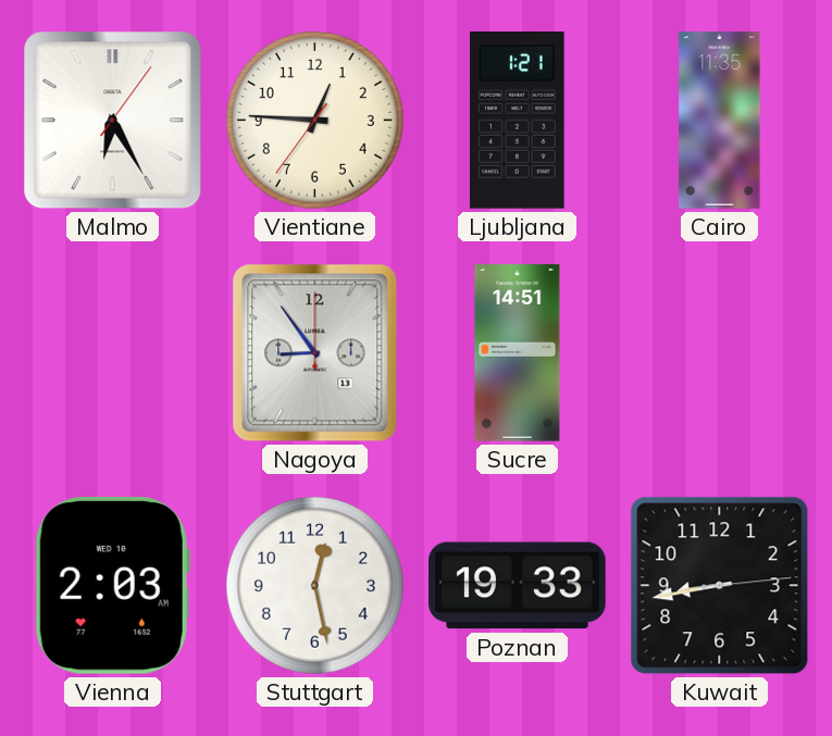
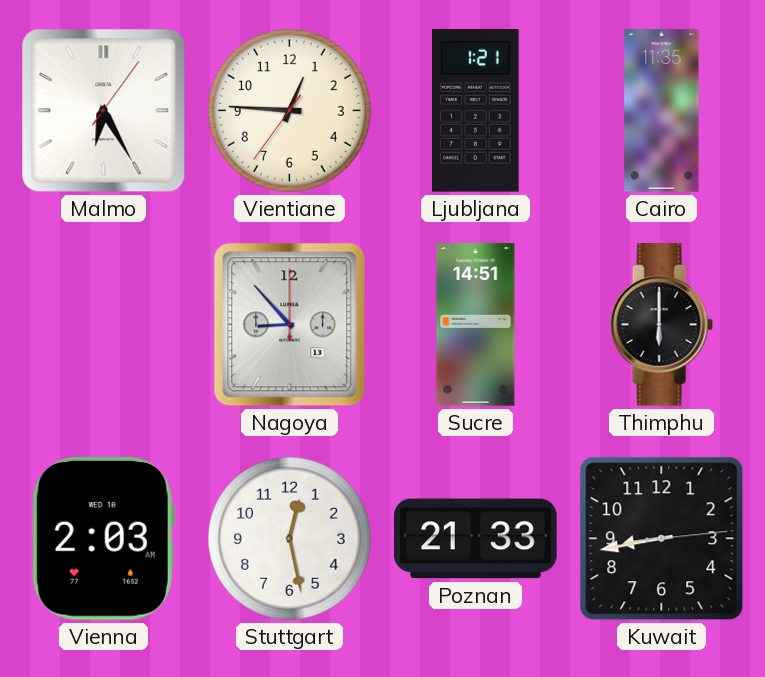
Nagoya: 8:54 -> 8:53
Thimphu: none -> 6:00
Poznan: 19:33 -> 21:33
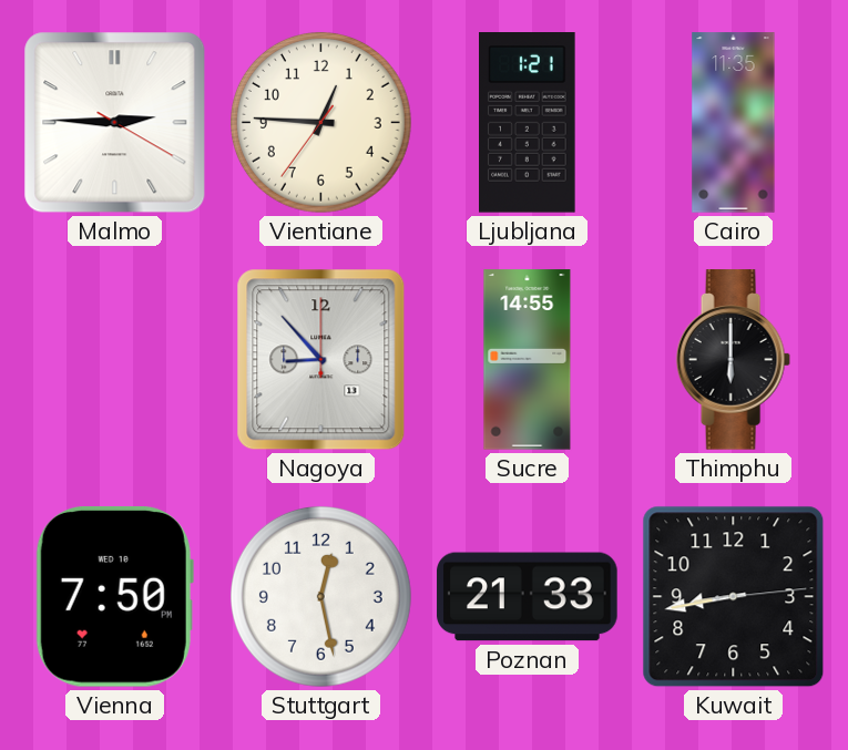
Malmo: 6:25 -> 2:45
Sucre: 14:51 -> 14:55
Vienna: 2:03 -> 7:50
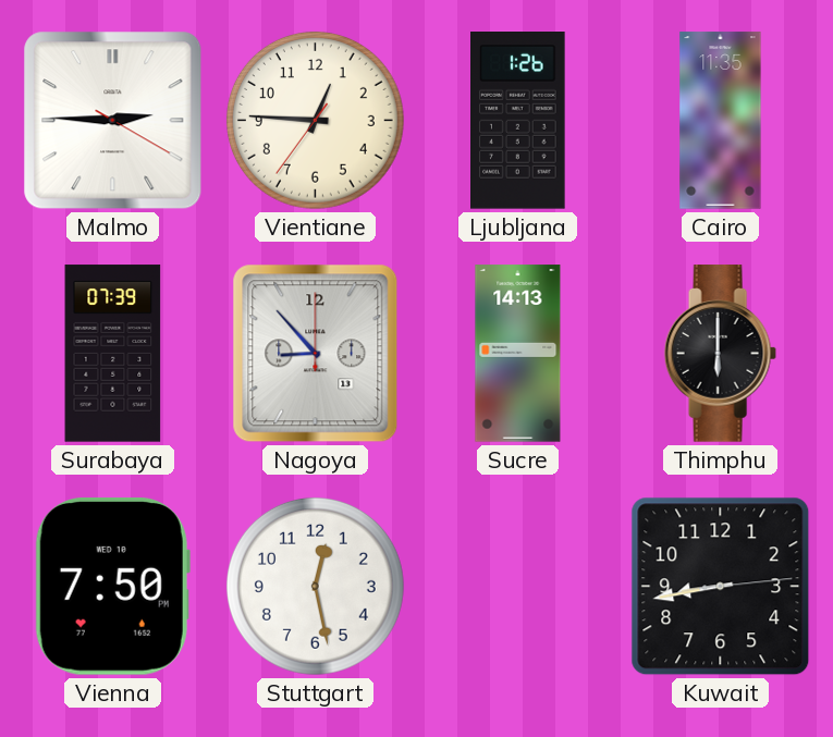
Ljubljana: 1:21 -> 1:26
Surabaya: none -> 07:39
Sucre: 14:55 -> 14:13
Poznan: 21:33 -> none
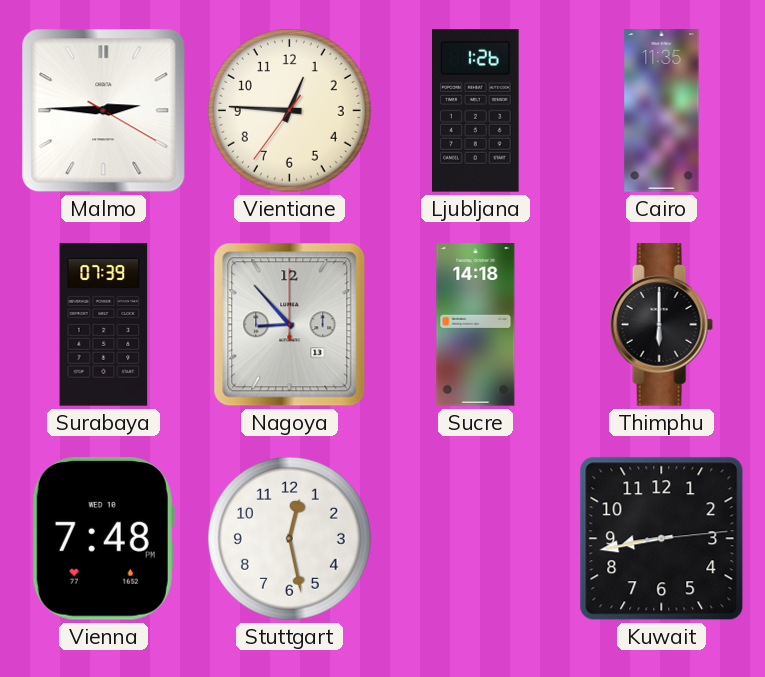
Sucre: 14:13 -> 14:18
Vienna: 7:50 -> 7:48
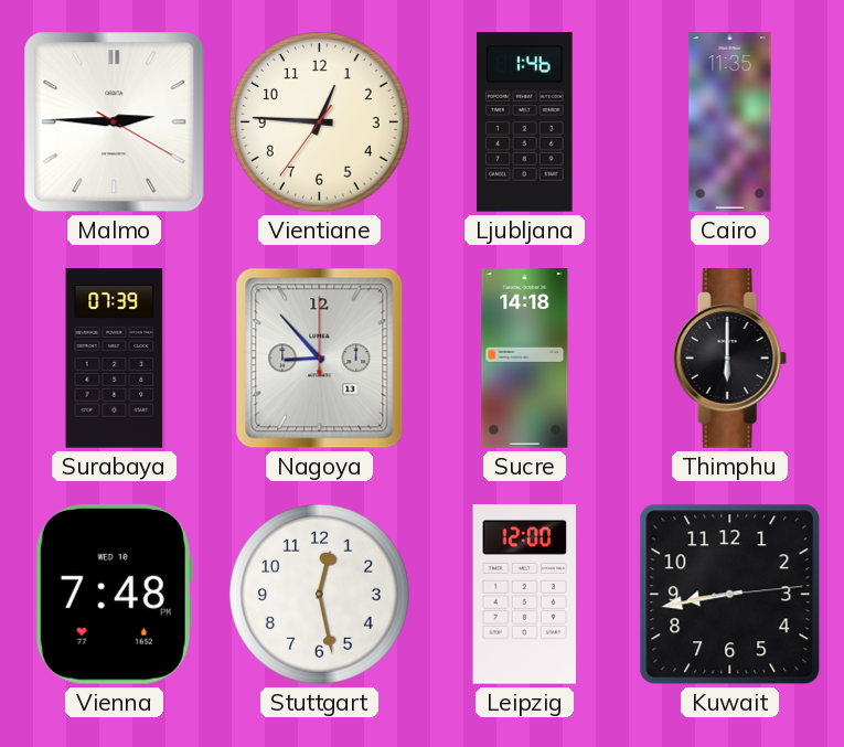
Ljubljana: 1:26 -> 1:46
Leipzig: none -> 12:00
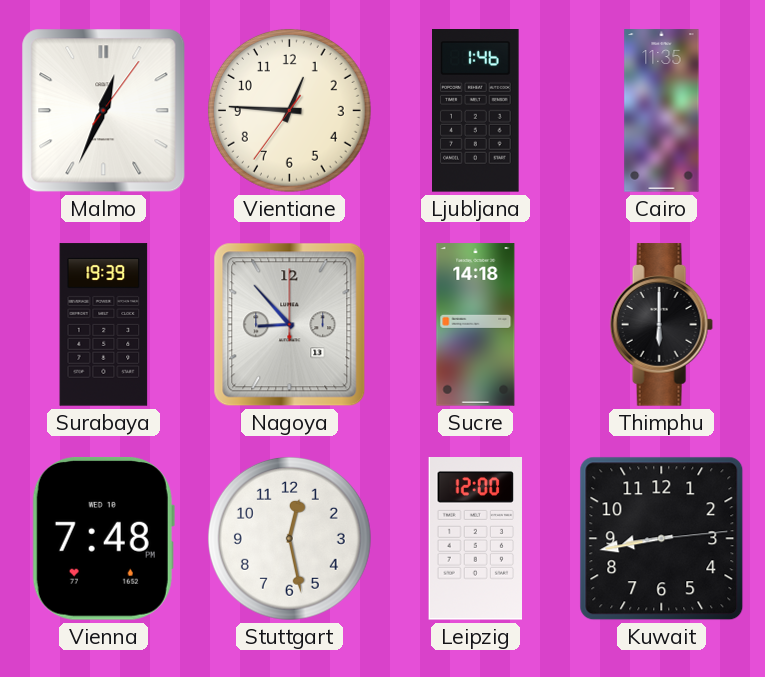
Malmo: 2:45 -> 12:34
Surabaya: 07:39 -> 19:39
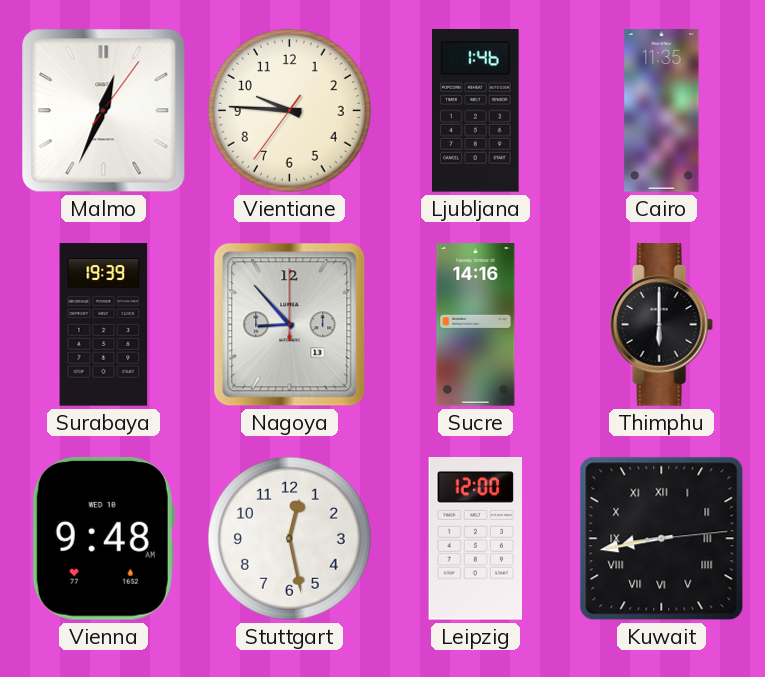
Vientiane: 12:45 -> 9:45
Sucre: 14:18 -> 14:16
Vienna: 7:48 -> 9:48
Kuwait numerals: Arabic -> Roman
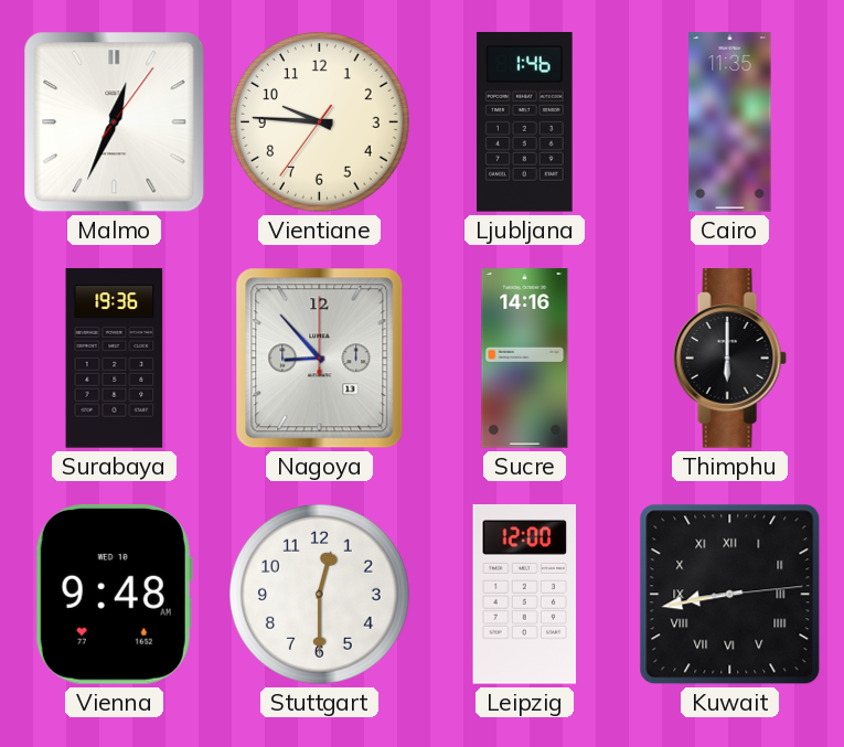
Surabaya: 19:39 -> 19:36
Stuttgart: 12:28 -> 12:30
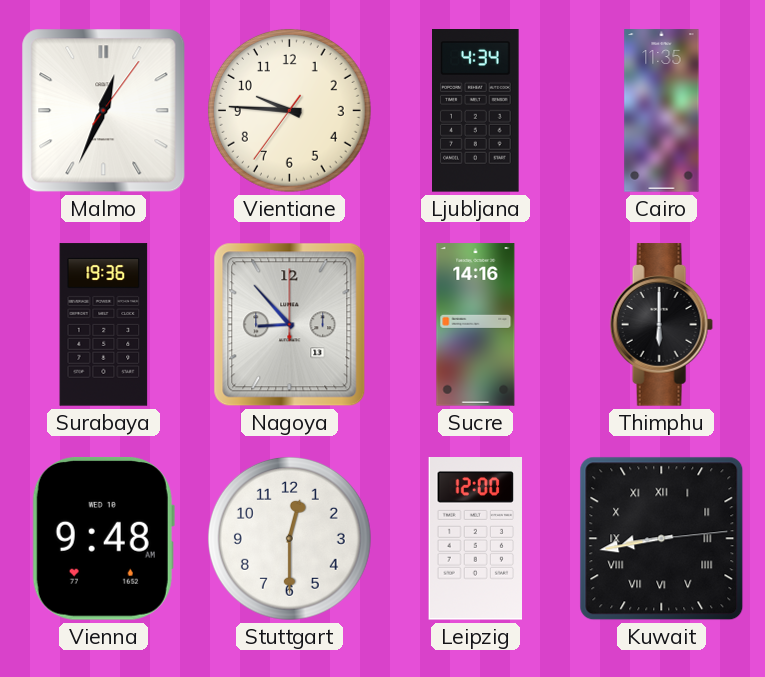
Ljubljana: 1:46 -> 4:34
